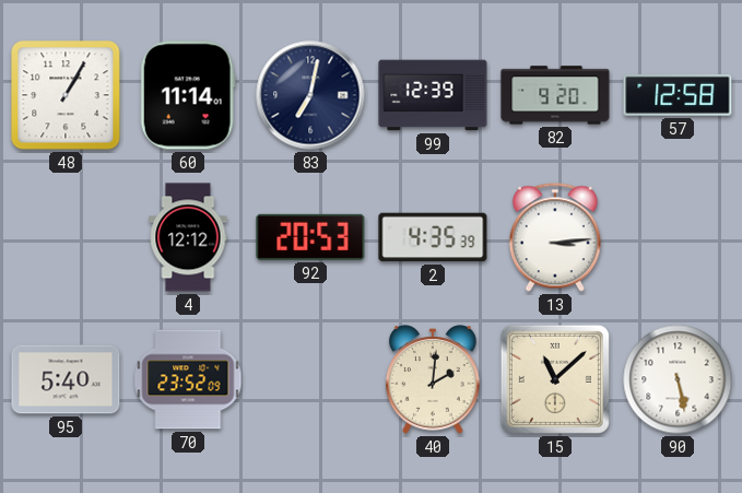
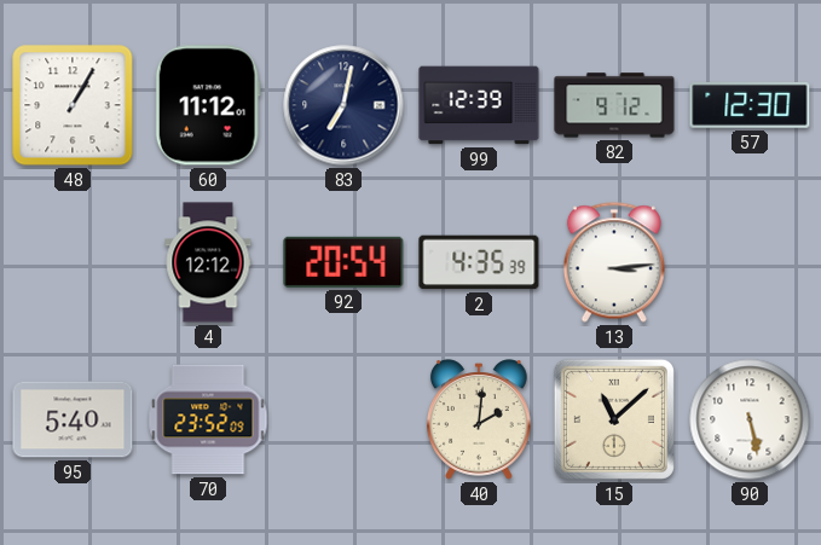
60: 11:14 -> 11:12
82: 9:20 -> 9:12
57: 12:58 -> 12:30
92: 20:53 -> 20:54
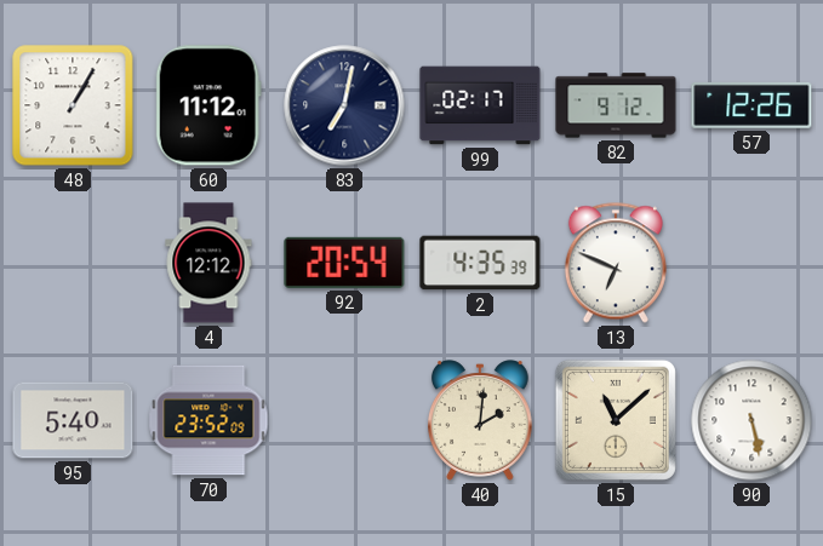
99: 12:39 -> 02:17
57: 12:30 -> 12:26
13: 3:14 -> 6:49
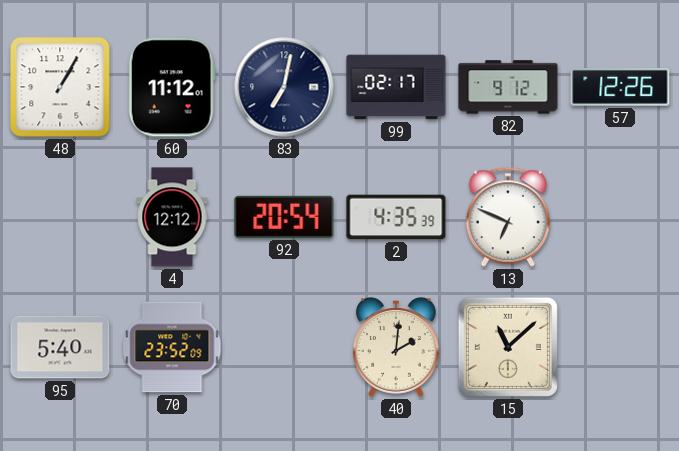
90: 5:28 -> none
